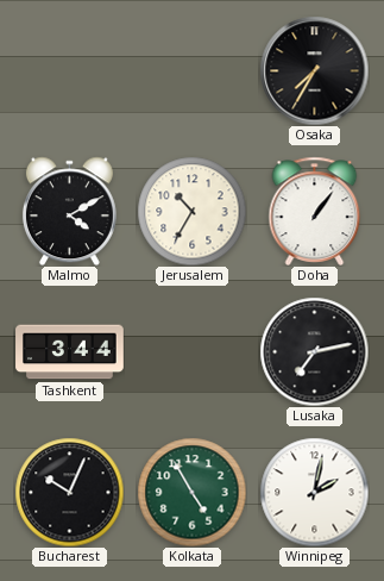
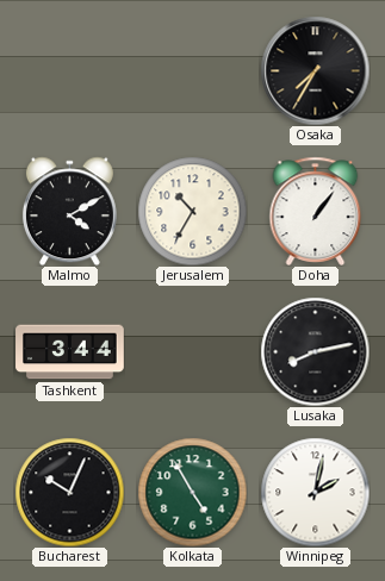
Lusaka: 7:13 -> 8:13
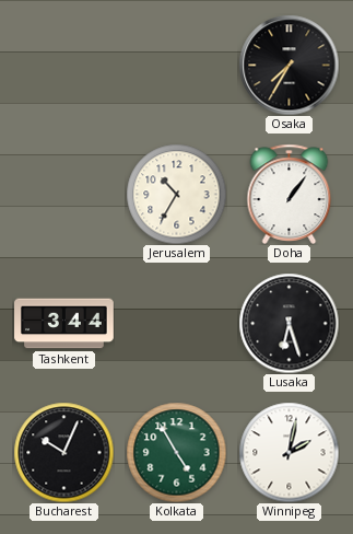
Malmo: 4:10 -> none
Lusaka: 8:13 -> 6:27
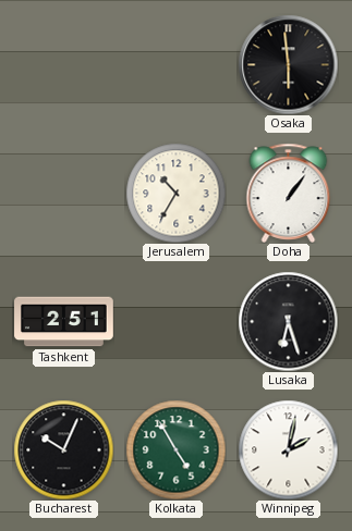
Osaka: 7:35 -> 5:59
Tashkent: 3:44 -> 2:51
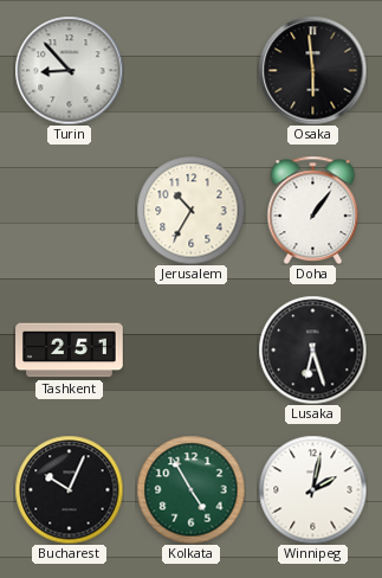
Turin: none -> 8:53
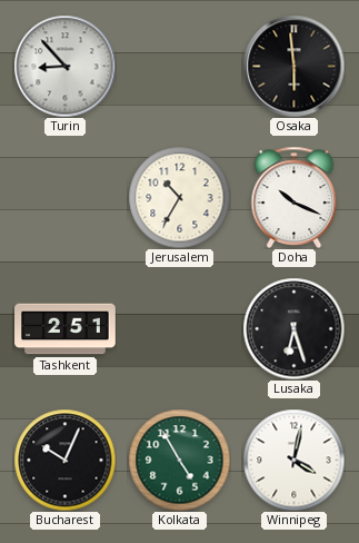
Doha: 1:06 -> 10:19
Winnipeg: 2:02 -> 4:02
